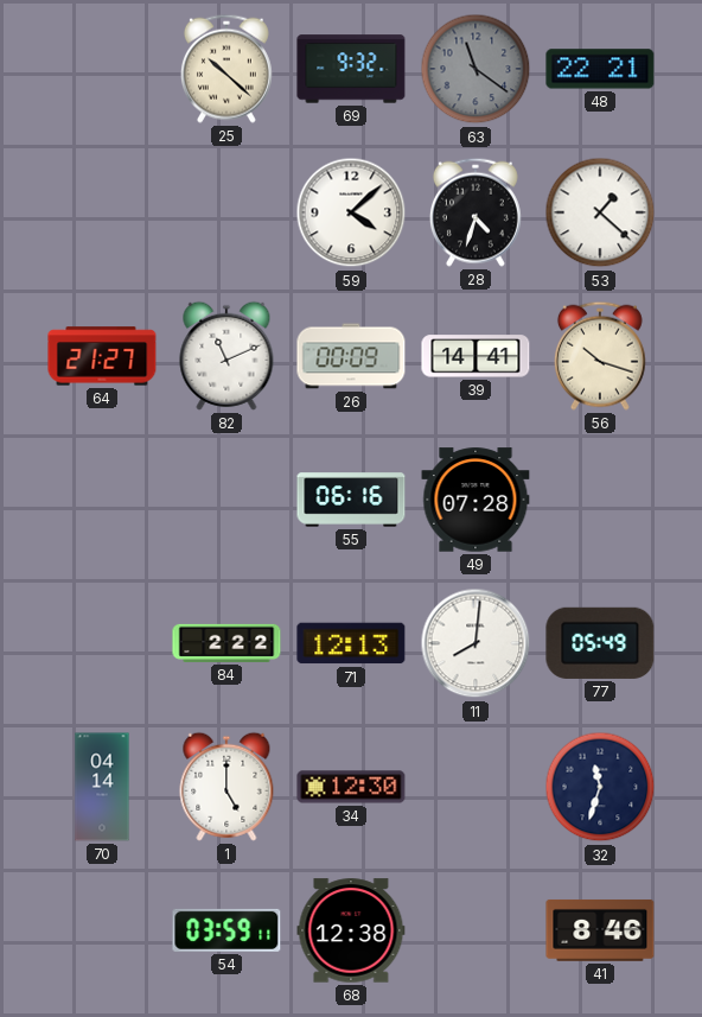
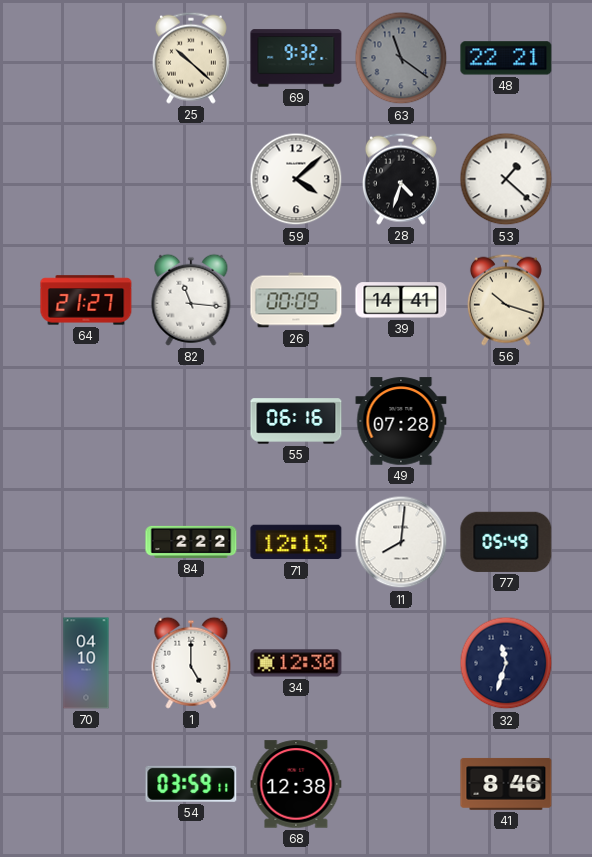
82: 11:11 -> 11:16
70: 04:14 -> 04:10
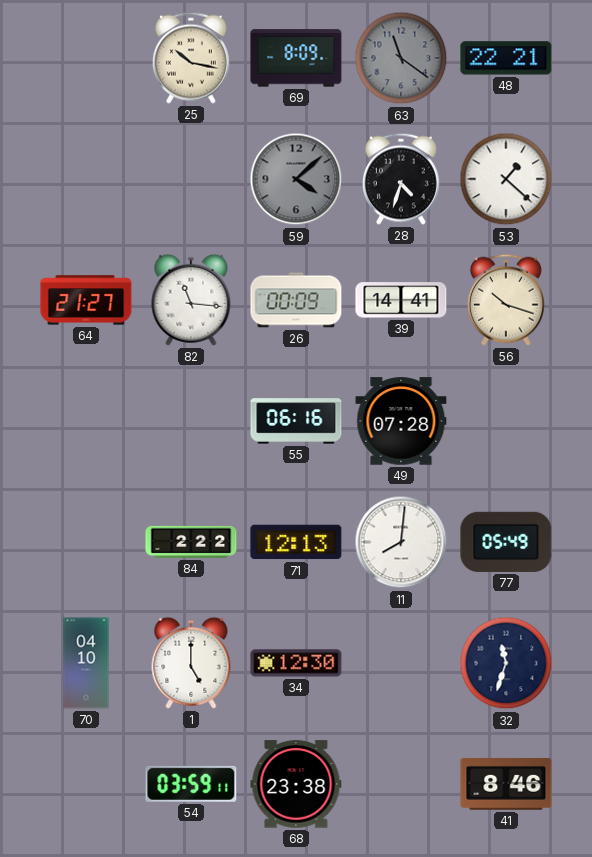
25: 10:22 -> 10:17
69: 9:32 -> 8:09
59 dial: white -> grey
68: 12:38 -> 23:38
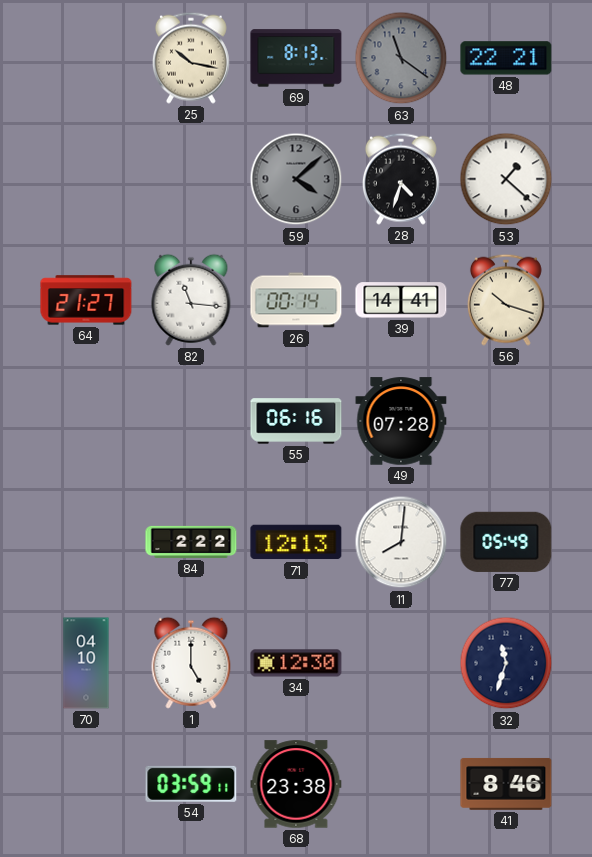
69: 8:09 -> 8:13
26: 00:09 -> 00:14
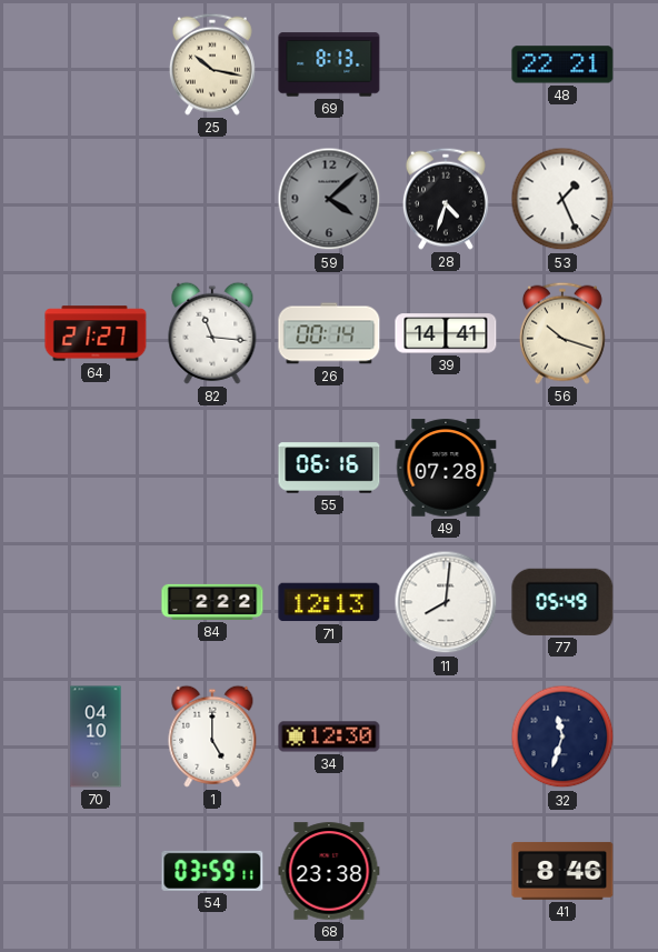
63: 11:21 -> none
53: 1:22 -> 1:26
